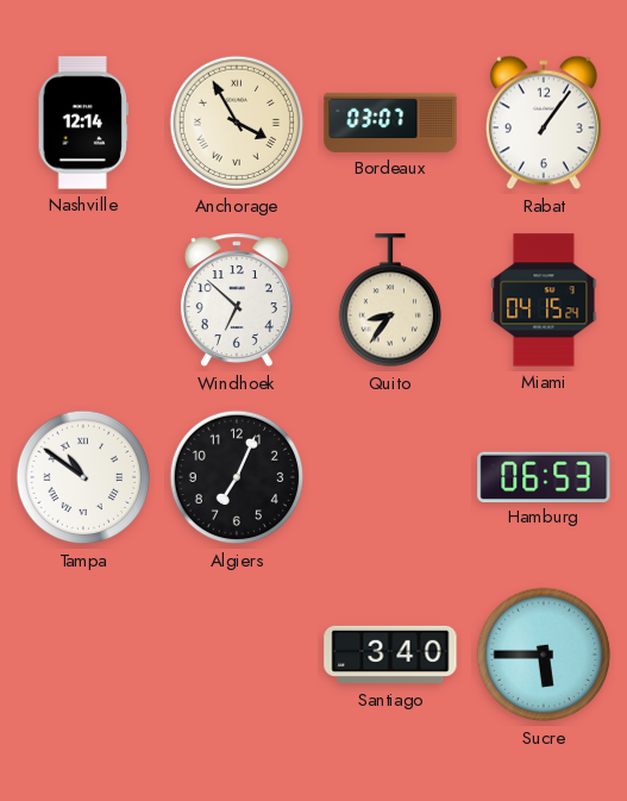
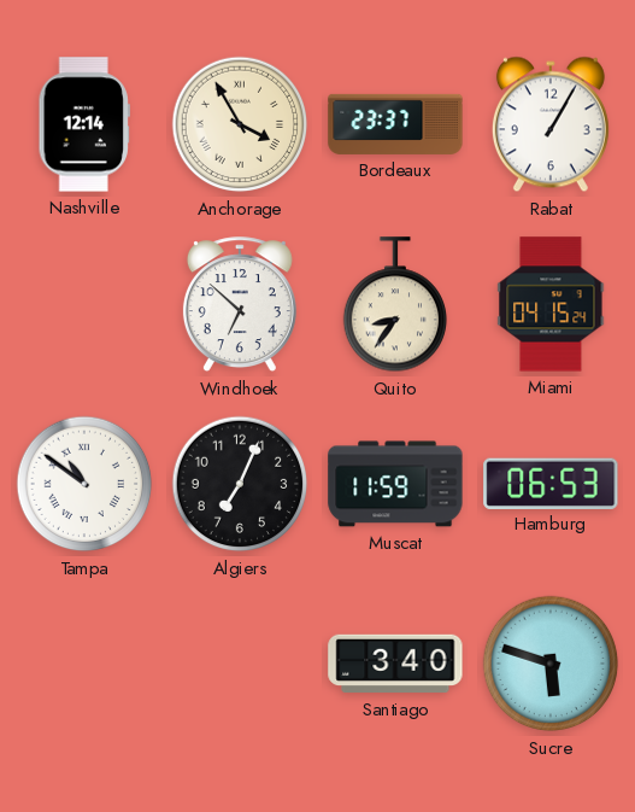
Bordeaux: 03:07 -> 23:37
Rabat: 1:06 -> 1:05
Muscat: none -> 11:59
Sucre: 5:45 -> 5:48
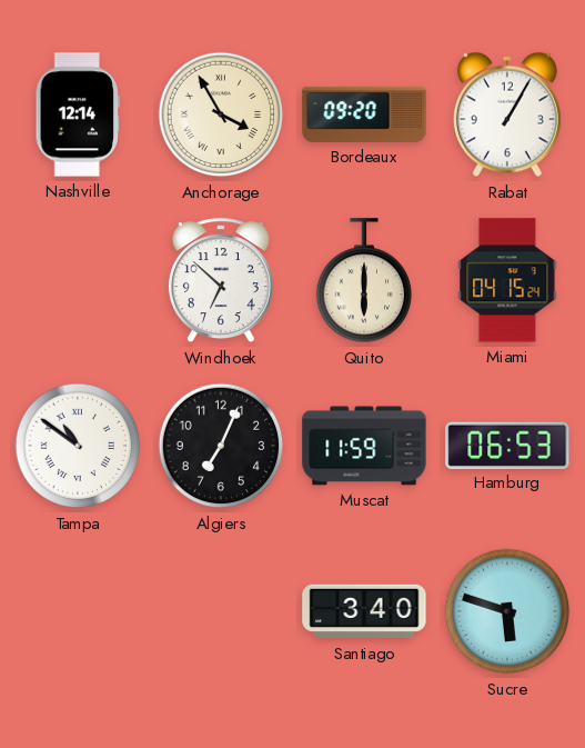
Bordeaux: 23:37 -> 09:20
Quito: 8:36 -> 6:00
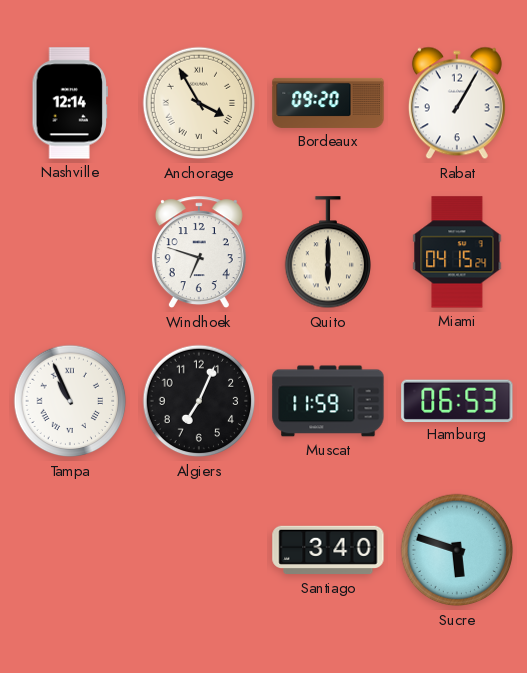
Windhoek: 6:52 -> 6:48
Tampa: 10:51 -> 10:56
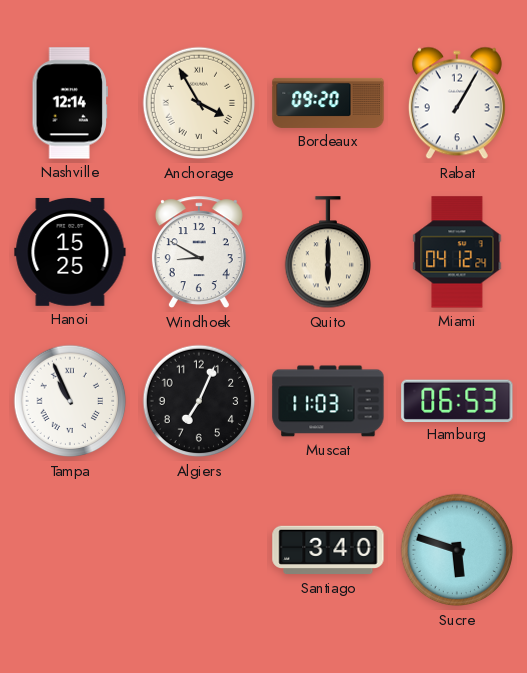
Hanoi: none -> 15:25
Windhoek: 6:48 -> 8:50
Miami: 04:15 -> 04:12
Muscat: 11:59 -> 11:03
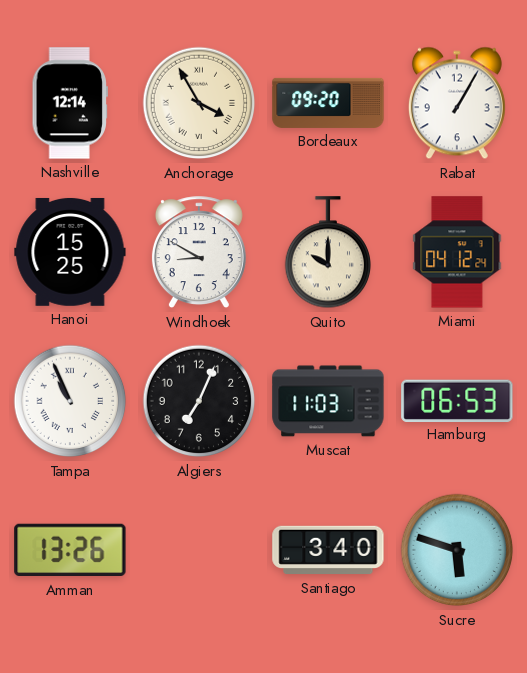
Quito: 6:00 -> 10:00
Amman: none -> 13:26
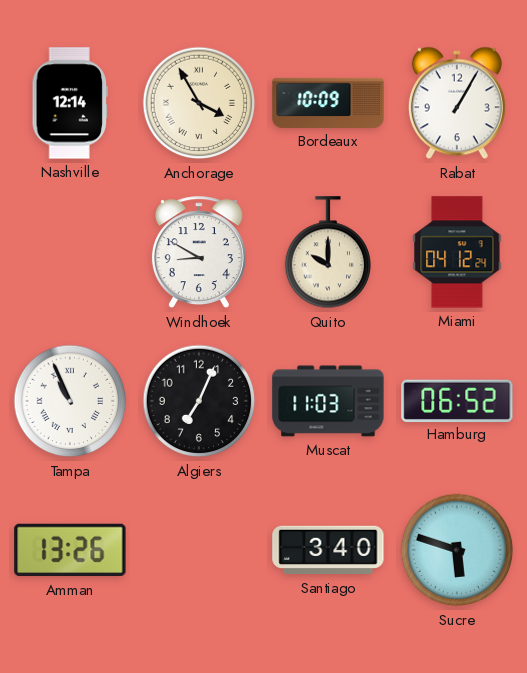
Bordeaux: 09:20 -> 10:09
Hanoi: 15:25 -> none
Hamburg: 06:53 -> 06:52
